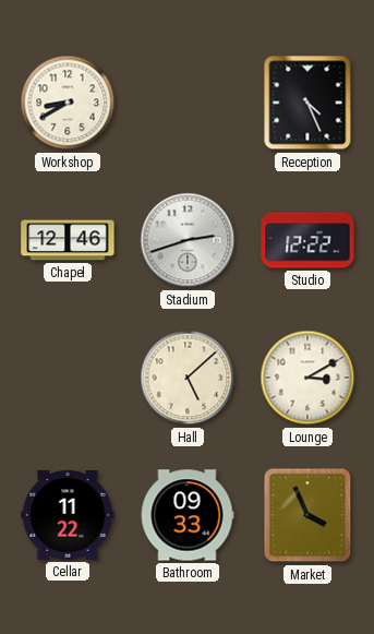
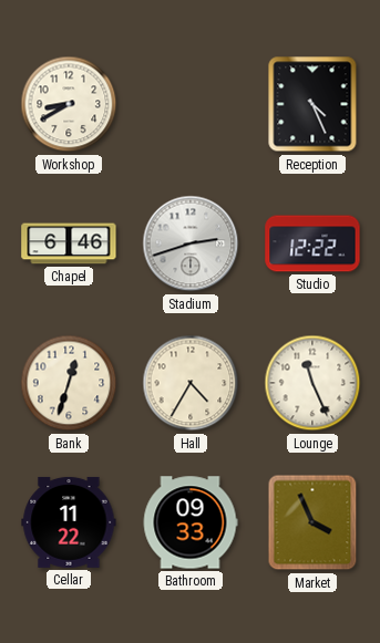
Chapel: 12:46 -> 6:46
Bank: none -> 12:33
Hall: 5:08 -> 4:35
Lounge: 3:10 -> 11:26
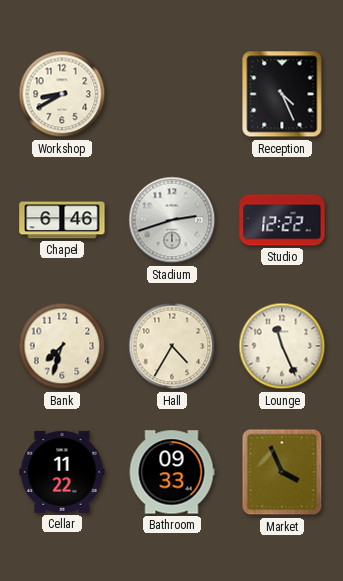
Bank: 12:33 -> 7:33
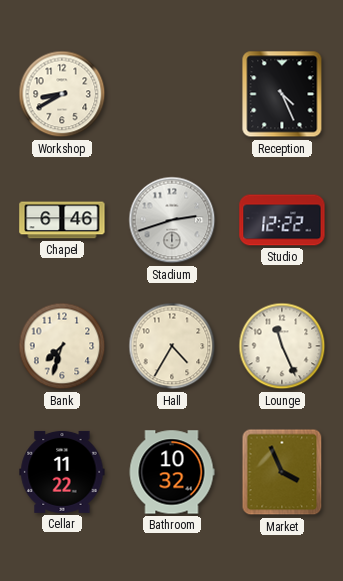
Bathroom: 09:33 -> 10:32
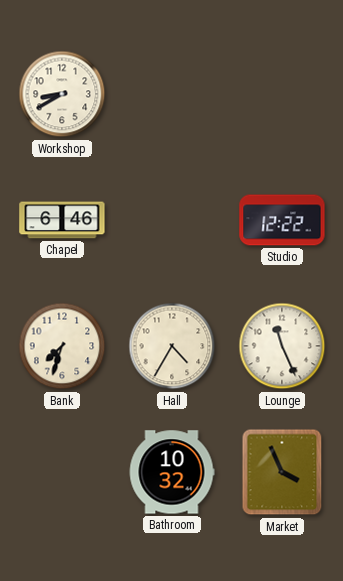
Reception: 4:26 -> none
Stadium: 2:42 -> none
Cellar: 11:22 -> none
